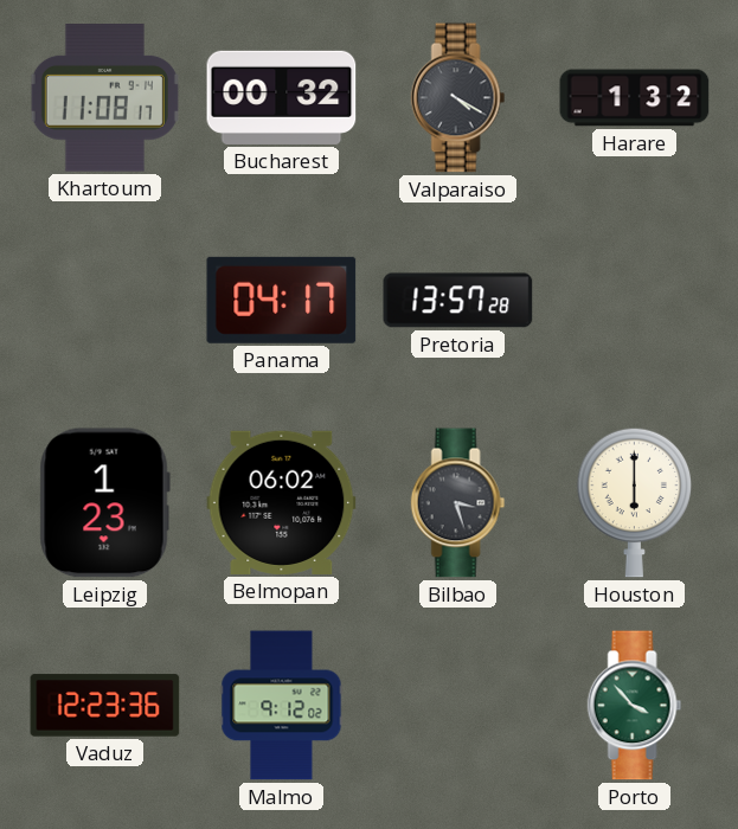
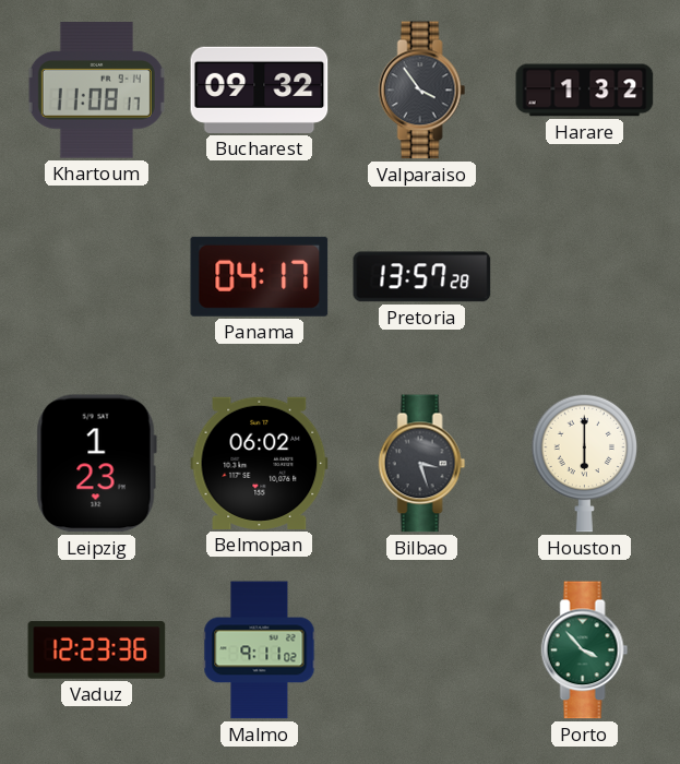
Bucharest: 00:32 -> 09:32
Valparaiso: 4:20 -> 3:54
Malmo: 9:12 -> 9:11
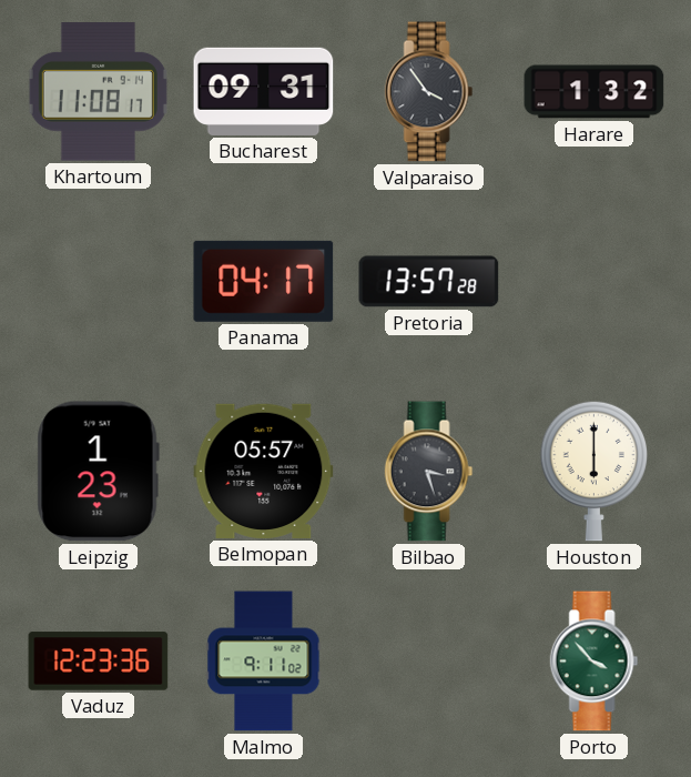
Bucharest: 09:32 -> 09:31
Belmopan: 06:02 -> 05:57
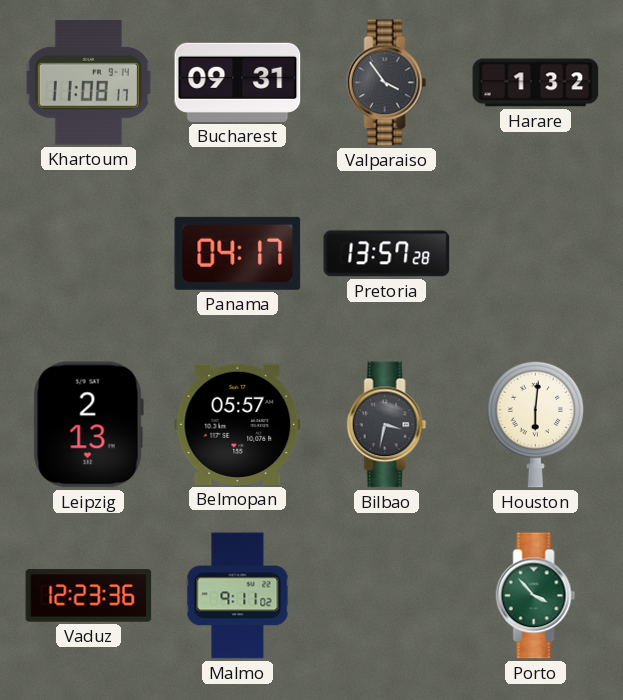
Leipzig: 1:23 -> 2:13
Bilbao: 3:27 -> 3:32
Houston: 6:00 -> 6:01
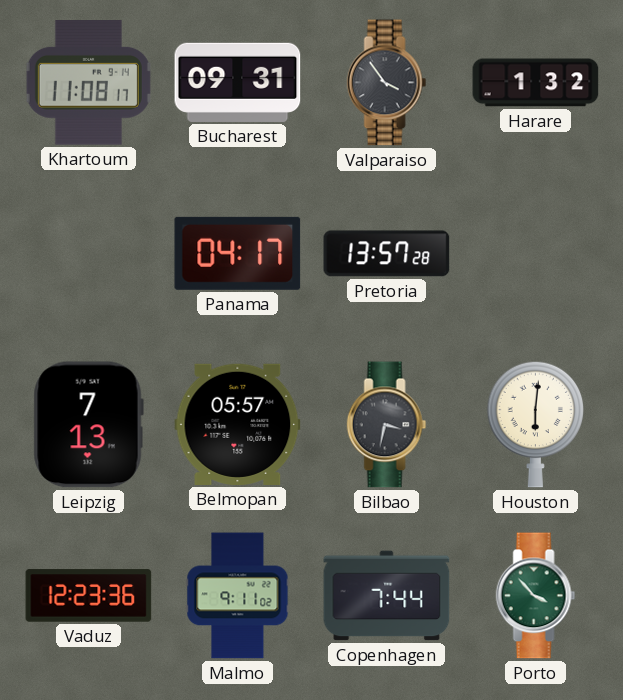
Leipzig: 2:13 -> 7:13
Copenhagen: none -> 7:44
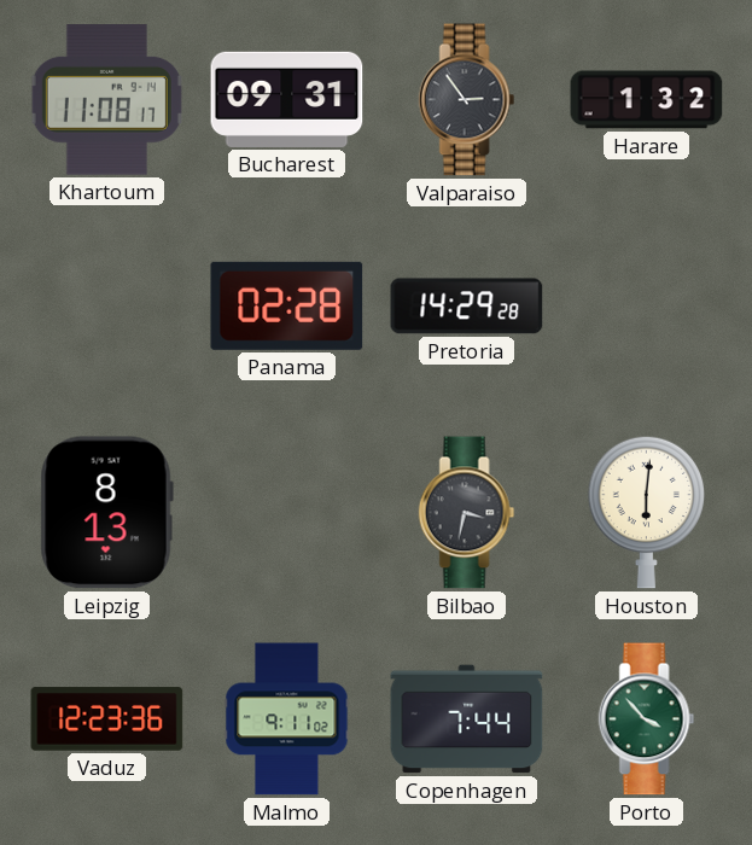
Valparaiso: 3:54 -> 2:54
Panama: 04:17 -> 02:28
Pretoria: 13:57 -> 14:29
Leipzig: 7:13 -> 8:13
Belmopan: 05:57 -> none
